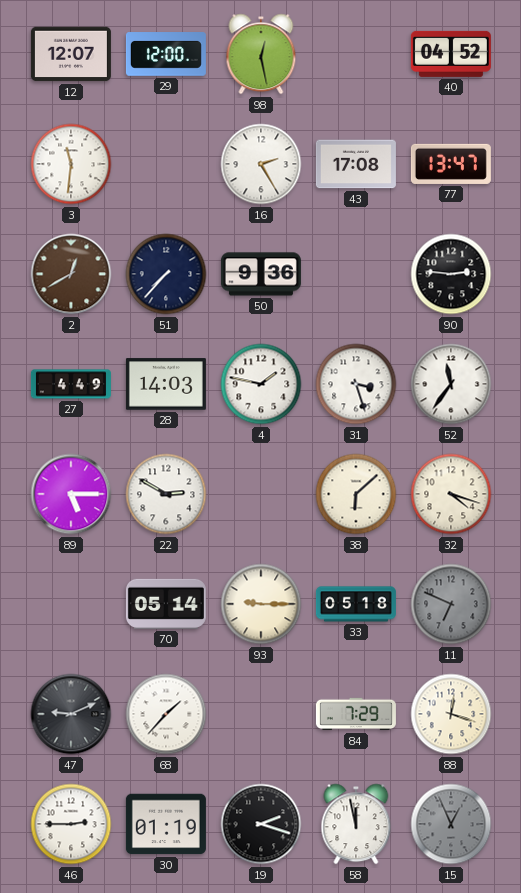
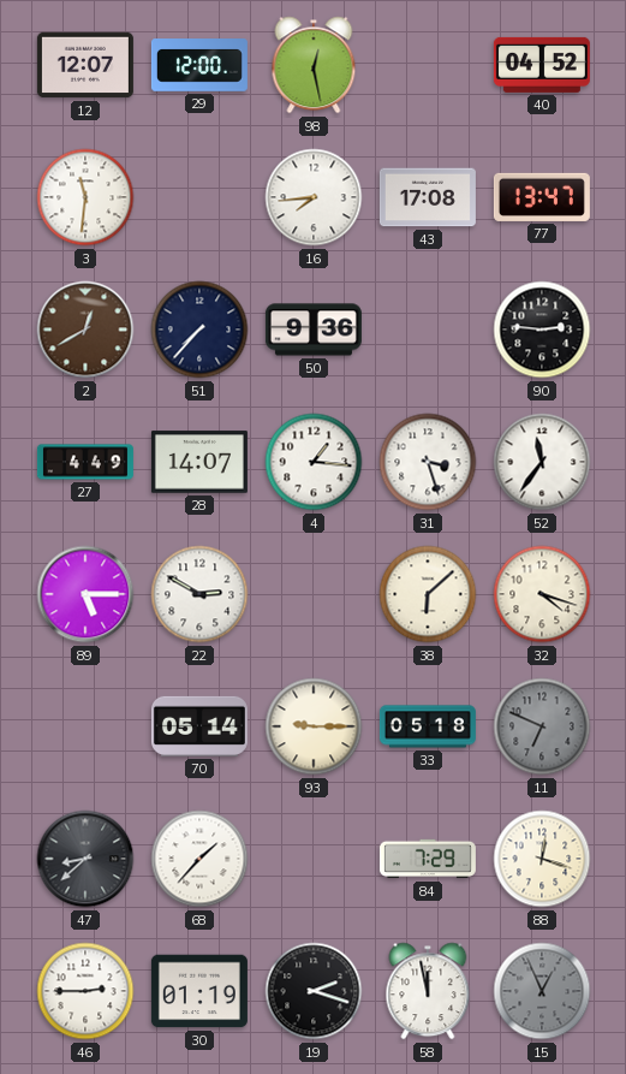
16: 2:25 -> 7:44
28: 14:03 -> 14:07
4: 1:47 -> 1:16
47: 9:11 -> 8:38
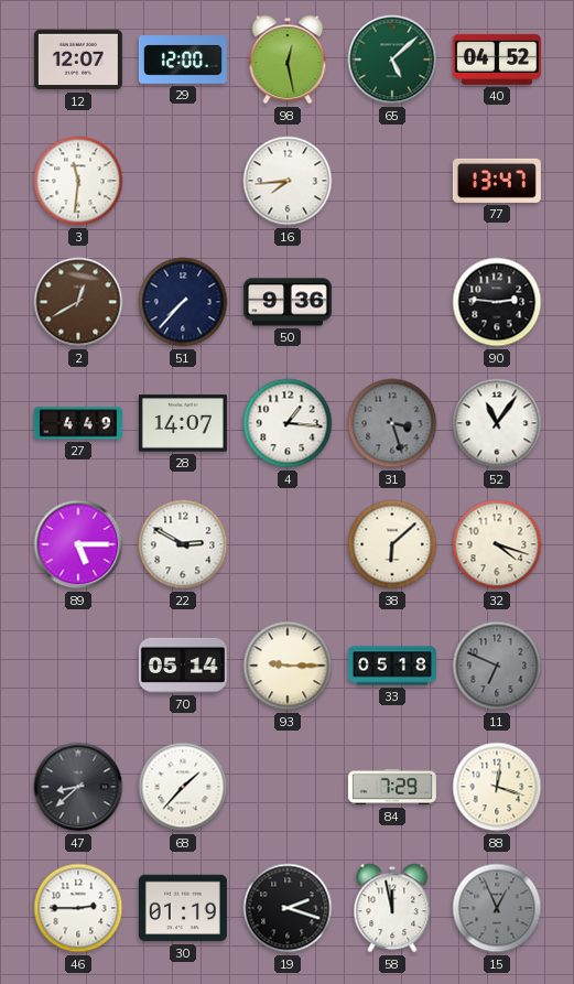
65: none -> 5:08
43: 17:08 -> none
31 dial: white -> grey
52: 11:36 -> 11:06
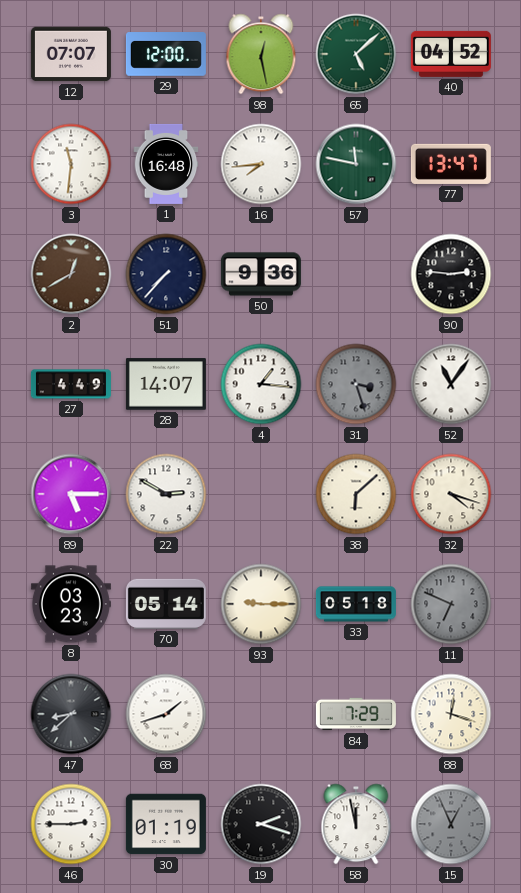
12: 12:07 -> 07:07
1: none -> 16:48
57: none -> 11:47
8: none -> 03:23
68: 1:37 -> 1:42
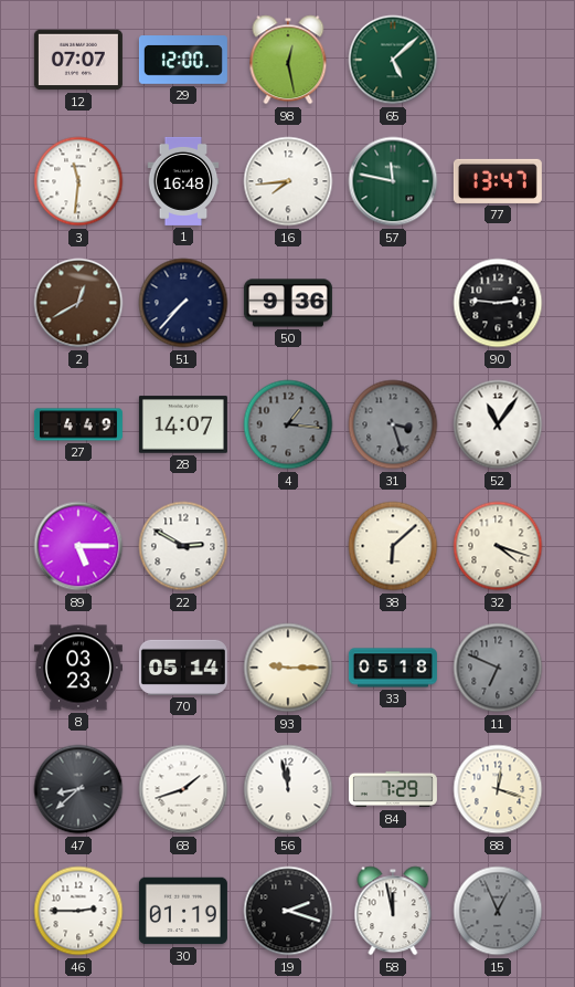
40: 04:52 -> none
4 dial: white -> grey
56: none -> 11:58
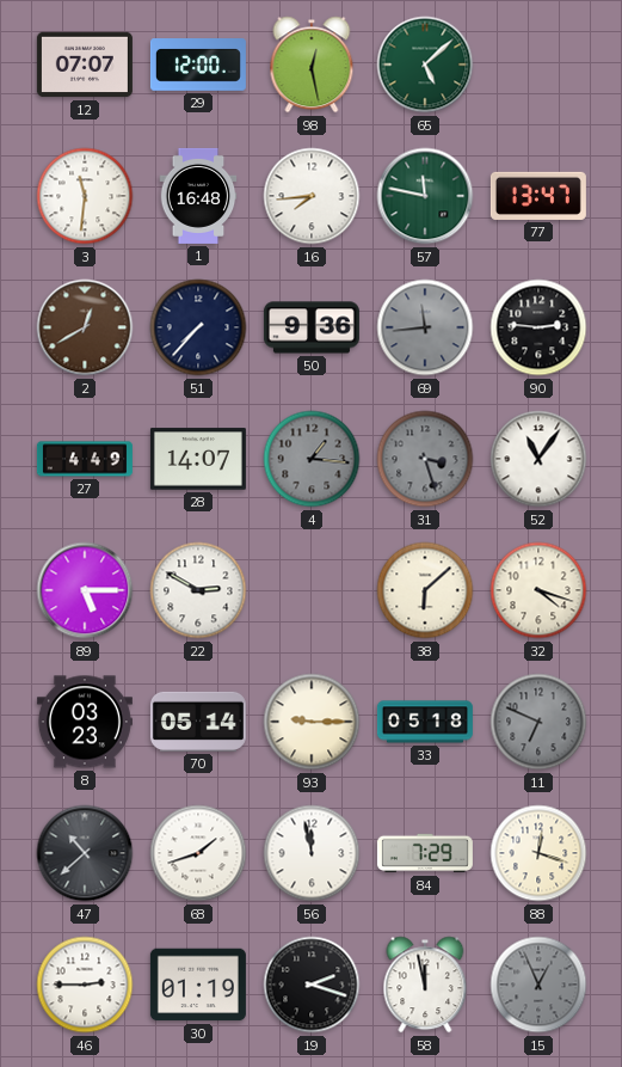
69: none -> 11:44
47: 8:38 -> 10:38
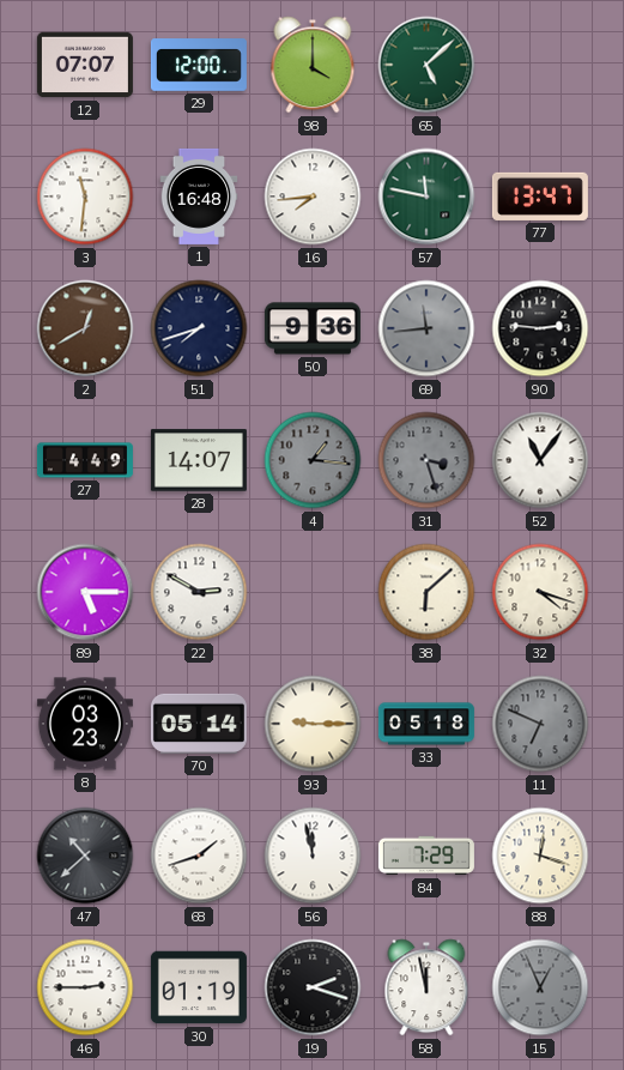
98: 12:28 -> 4:00
51: 7:37 -> 7:42
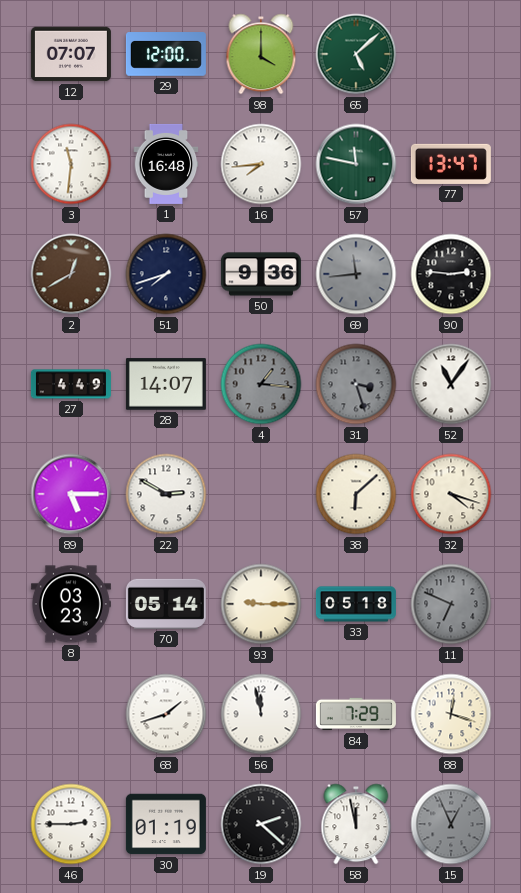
47: 10:38 -> none
19: 2:18 -> 2:22
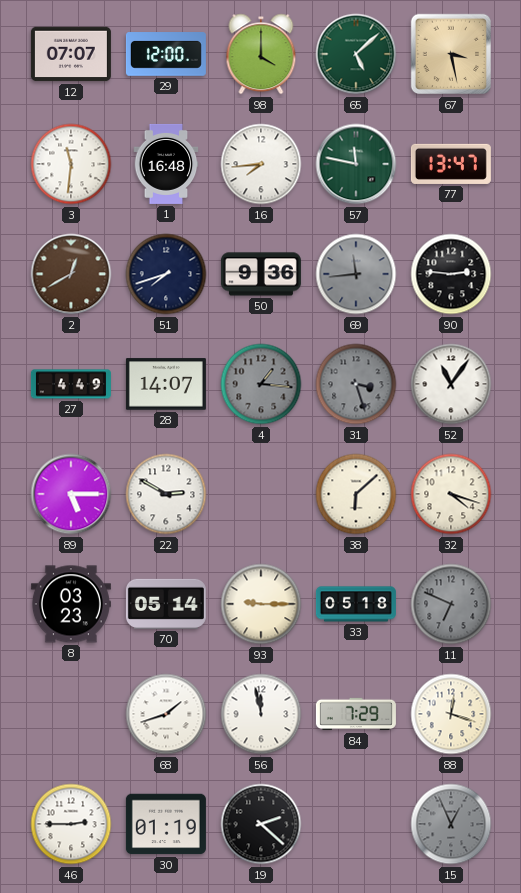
67: none -> 3:28
58: 11:58 -> none
